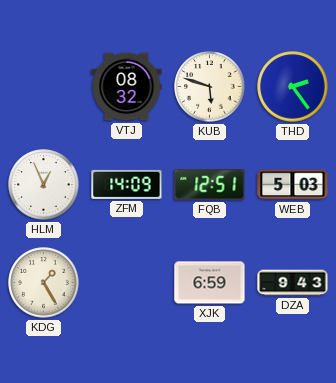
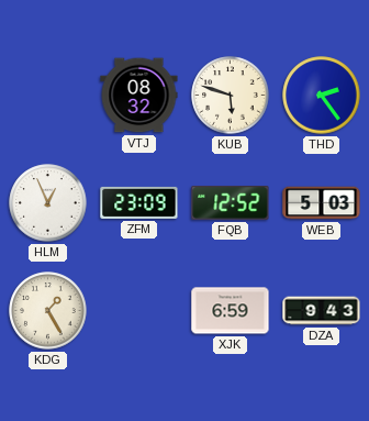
ZFM: 14:09 -> 23:09
FQB: 12:51 -> 12:52
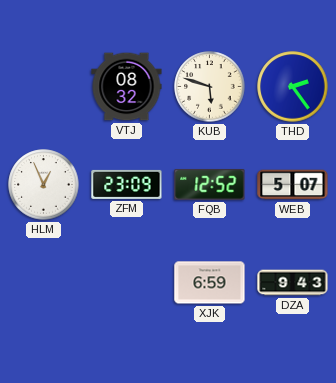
WEB: 5:03 -> 5:07
KDG: 1:25 -> none
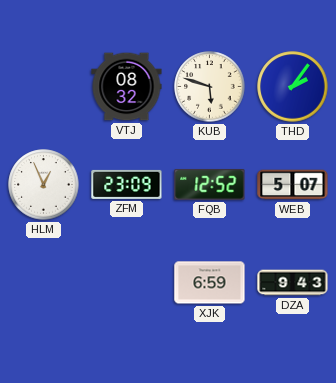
THD: 2:24 -> 2:06
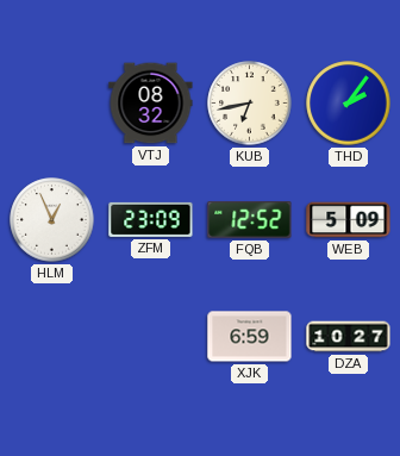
KUB: 5:48 -> 6:43
WEB: 5:07 -> 5:09
DZA: 9:43 -> 10:27
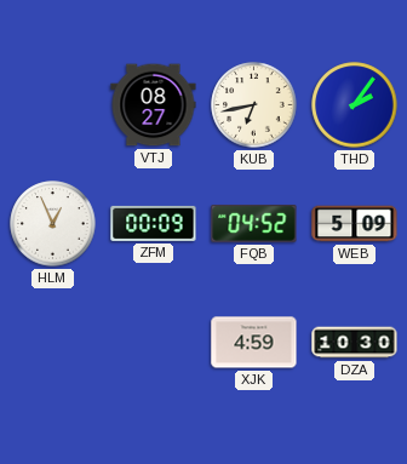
VTJ: 08:32 -> 08:27
ZFM: 23:09 -> 00:09
FQB: 12:52 -> 04:52
XJK: 6:59 -> 4:59
DZA: 10:27 -> 10:30
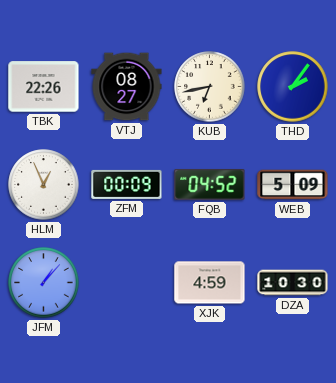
TBK: none -> 22:26
JFM: none -> 1:07
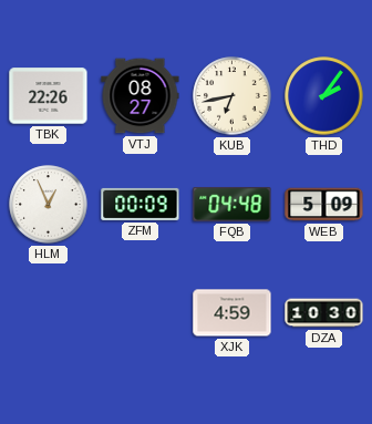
FQB: 04:52 -> 04:48
JFM: 1:07 -> none
